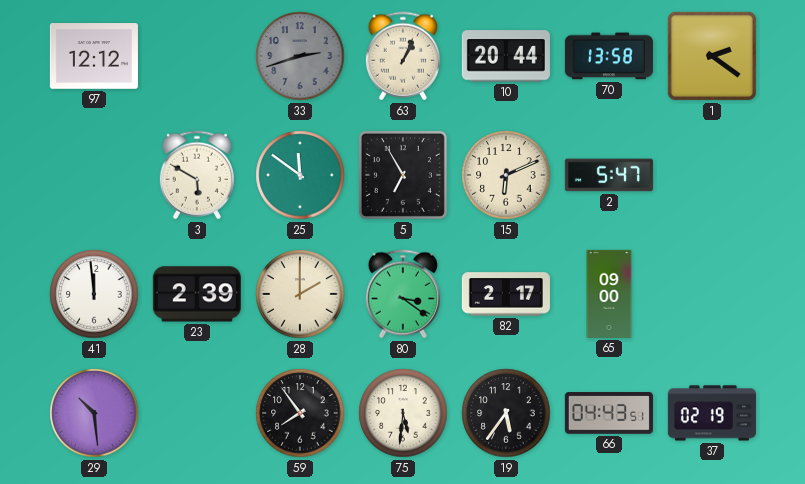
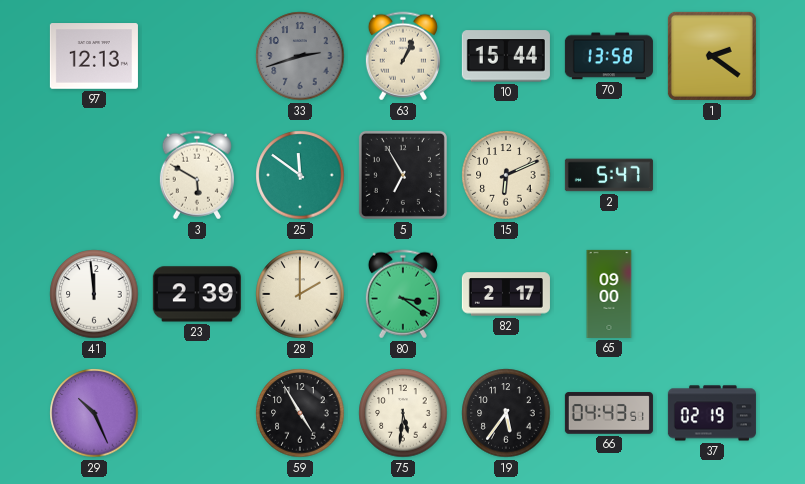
97: 12:12 -> 12:13
10: 20:44 -> 15:44
29: 10:29 -> 10:26
59: 7:54 -> 4:55
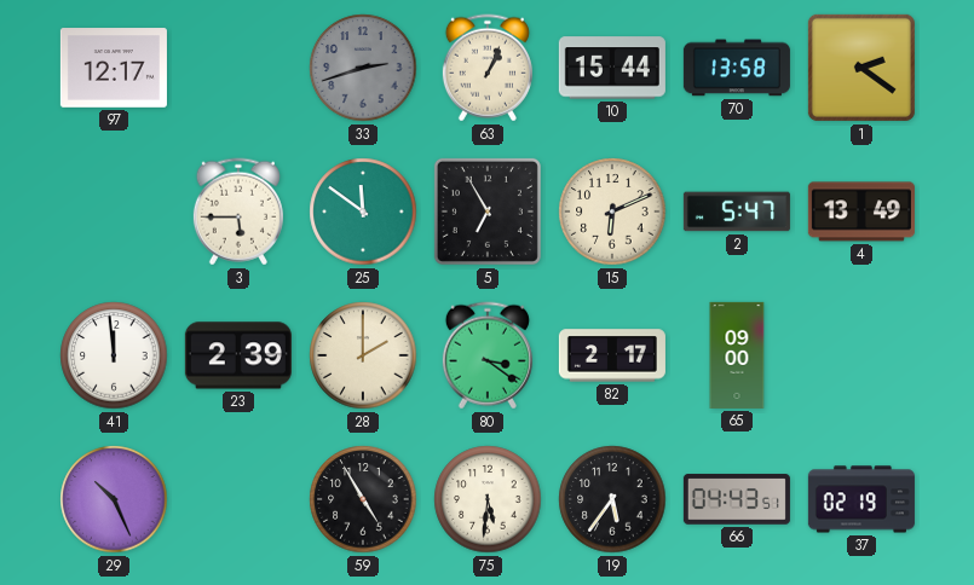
97: 12:13 -> 12:17
3: 5:50 -> 5:45
4: none -> 13:49
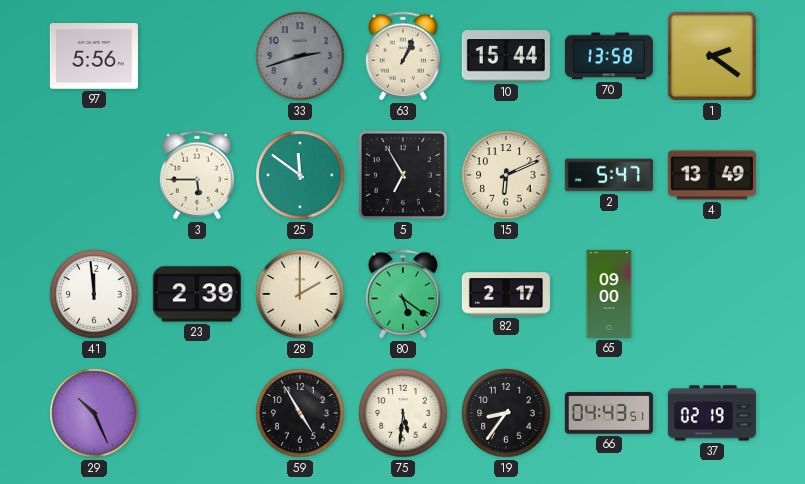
97: 12:17 -> 5:56
80: 3:21 -> 5:21
19: 5:36 -> 8:36
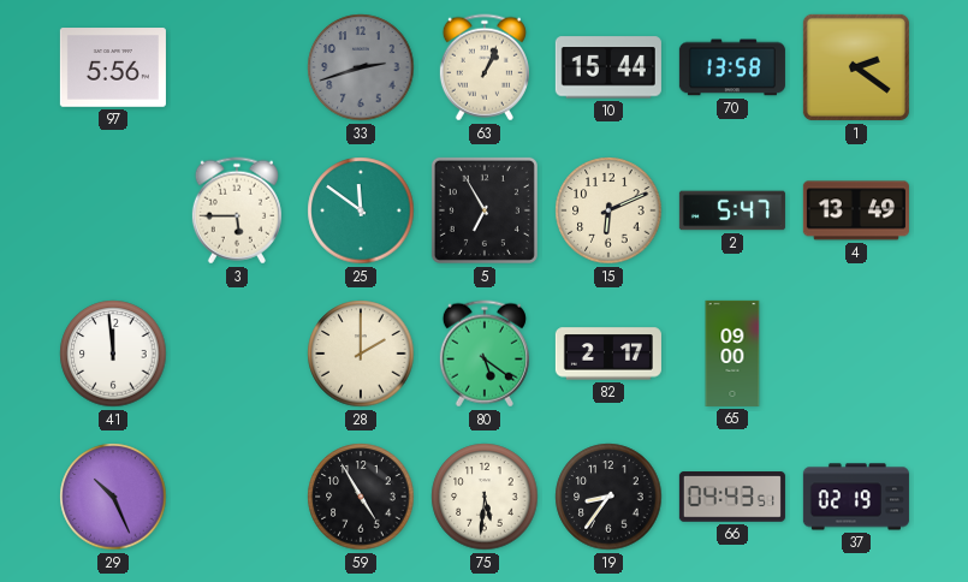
23: 2:39 -> none
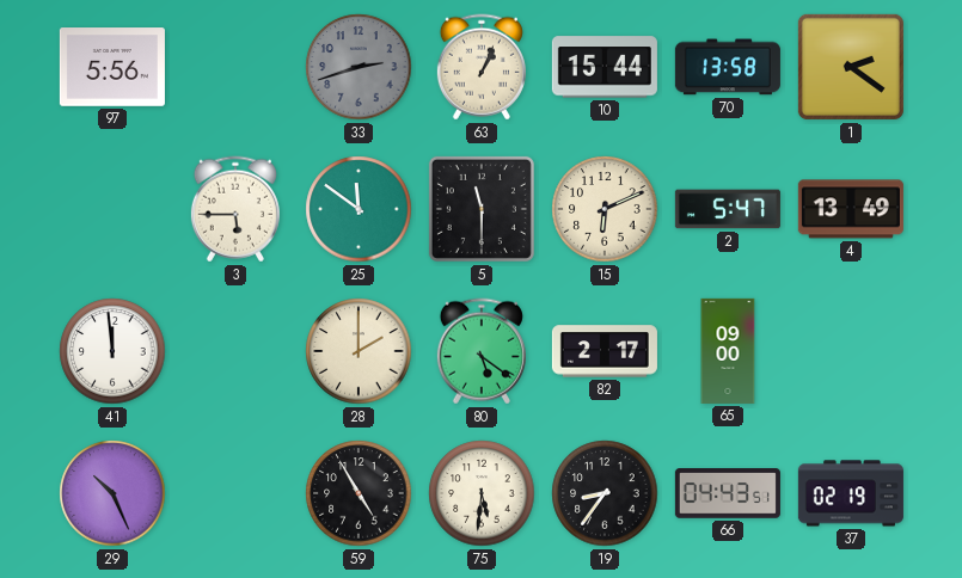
5: 6:55 -> 11:30
